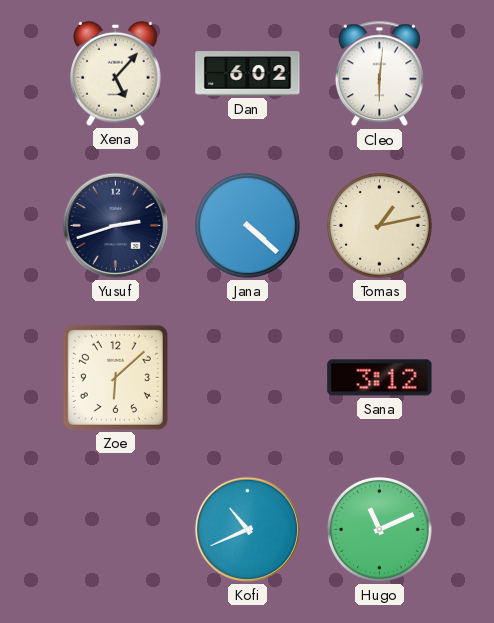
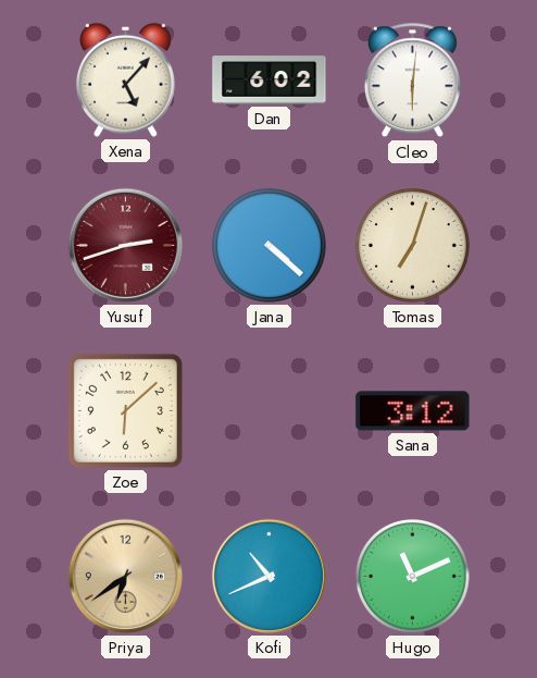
Yusuf dial: navy -> burgundy
Tomas: 1:13 -> 7:03
Priya: none -> 6:39
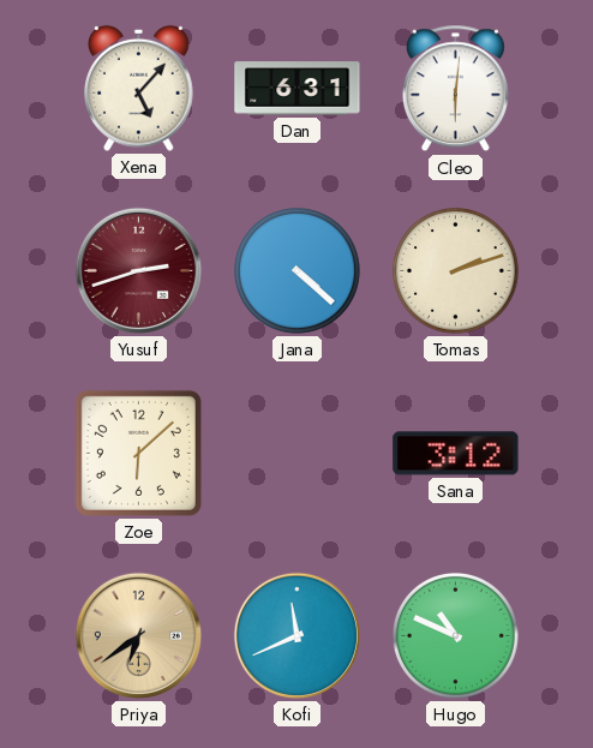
Dan: 6:02 -> 6:31
Tomas: 7:03 -> 2:12
Kofi: 10:41 -> 11:41
Hugo: 11:11 -> 10:49
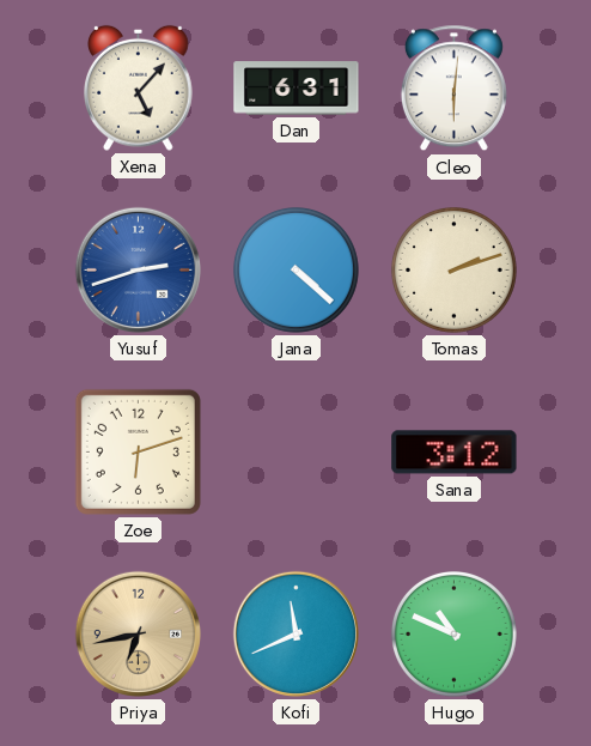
Yusuf dial: burgundy -> blue
Zoe: 6:08 -> 6:12
Priya: 6:39 -> 6:43
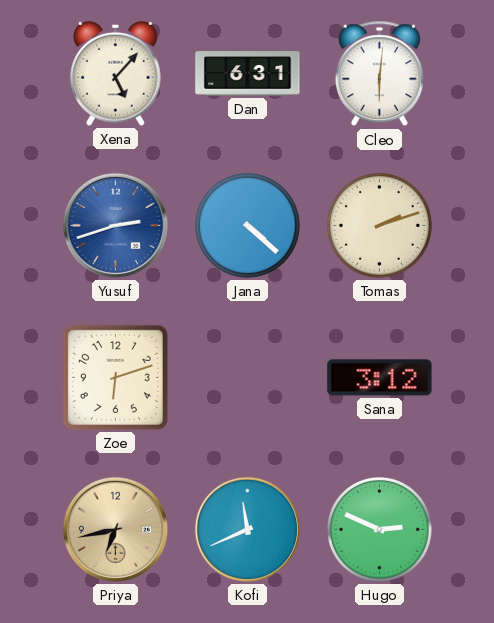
Hugo: 10:49 -> 2:49
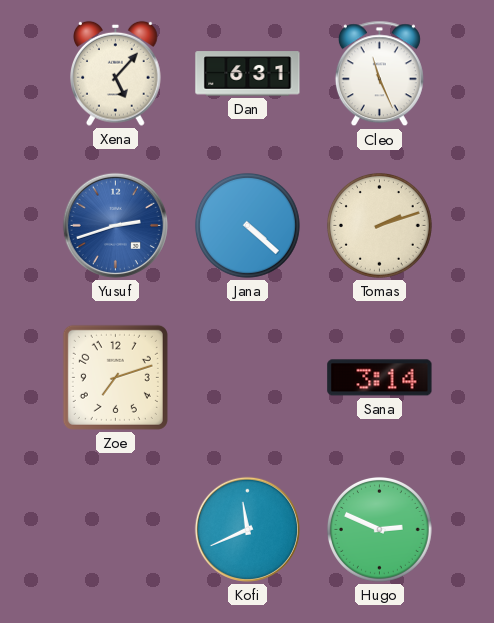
Cleo: 6:01 -> 11:26
Zoe: 6:12 -> 7:12
Sana: 3:12 -> 3:14
Priya: 6:43 -> none
